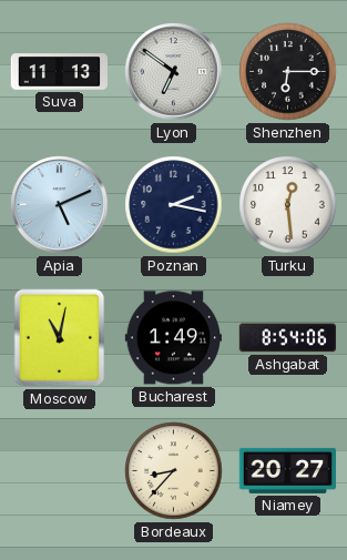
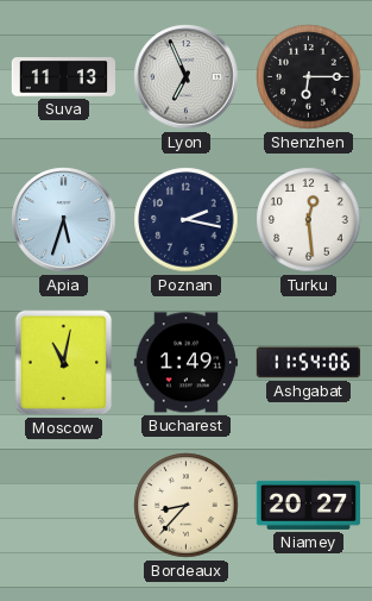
Lyon: 6:51 -> 6:56
Apia: 5:11 -> 5:33
Ashgabat: 8:54 -> 11:54
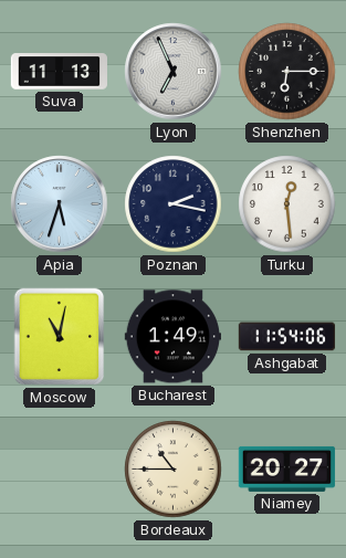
Bordeaux: 8:37 -> 10:45
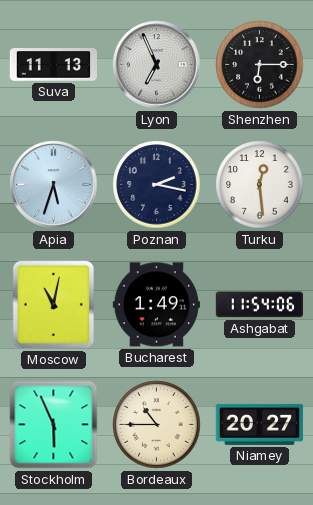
Stockholm: none -> 5:56
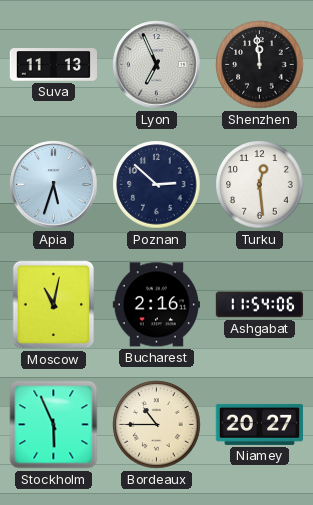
Shenzhen: 6:15 -> 11:59
Poznan: 2:17 -> 2:52
Bucharest: 1:49 -> 2:16
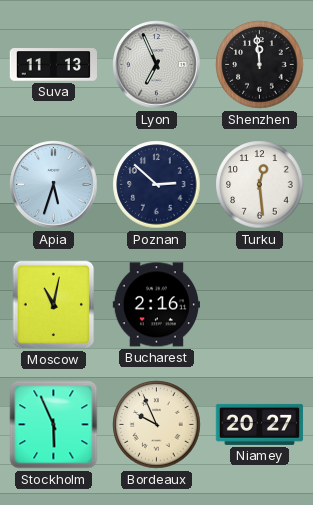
Ashgabat: 11:54 -> none
Bordeaux: 10:45 -> 9:56
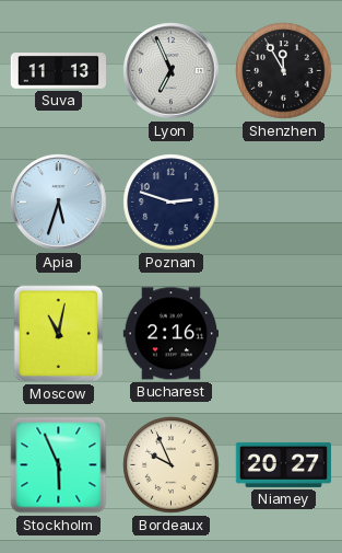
Shenzhen: 11:59 -> 11:55
Poznan: 2:52 -> 2:48
Turku: 12:29 -> none
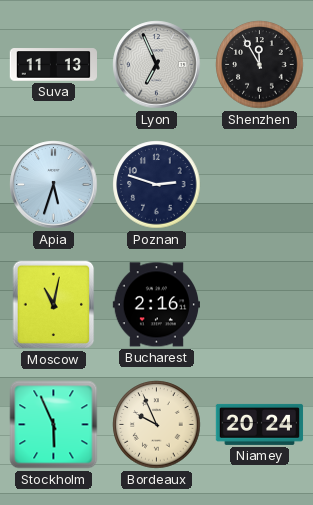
Niamey: 20:27 -> 20:24
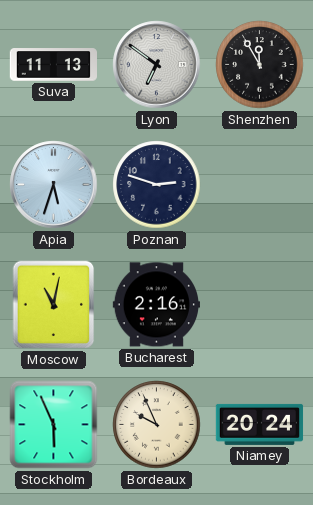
Lyon: 6:56 -> 6:51
